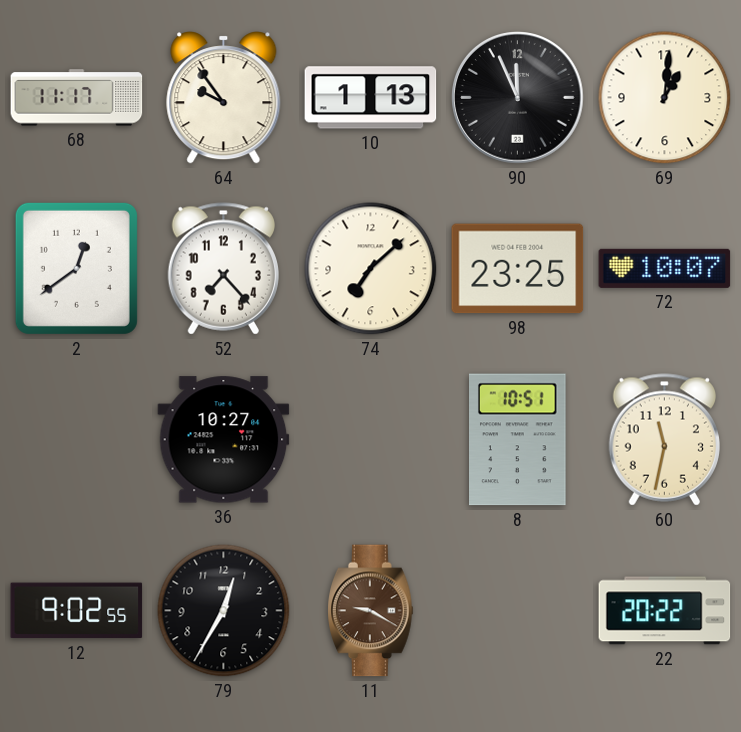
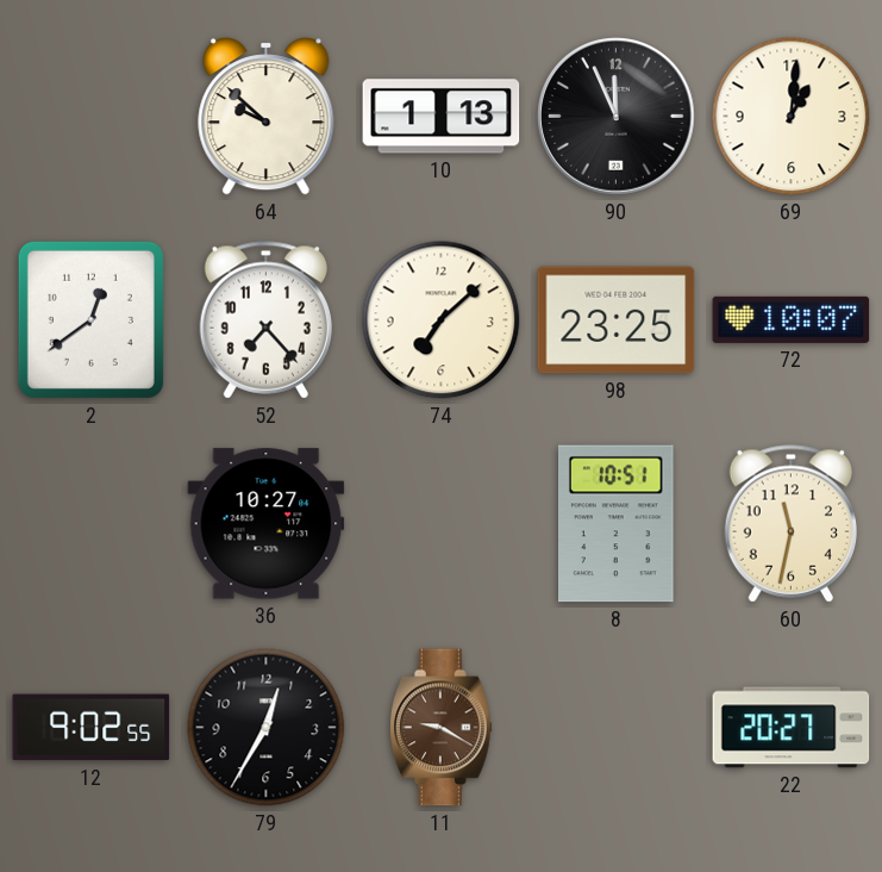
68: 11:17 -> none
64: 9:54 -> 9:52
22: 20:22 -> 20:27
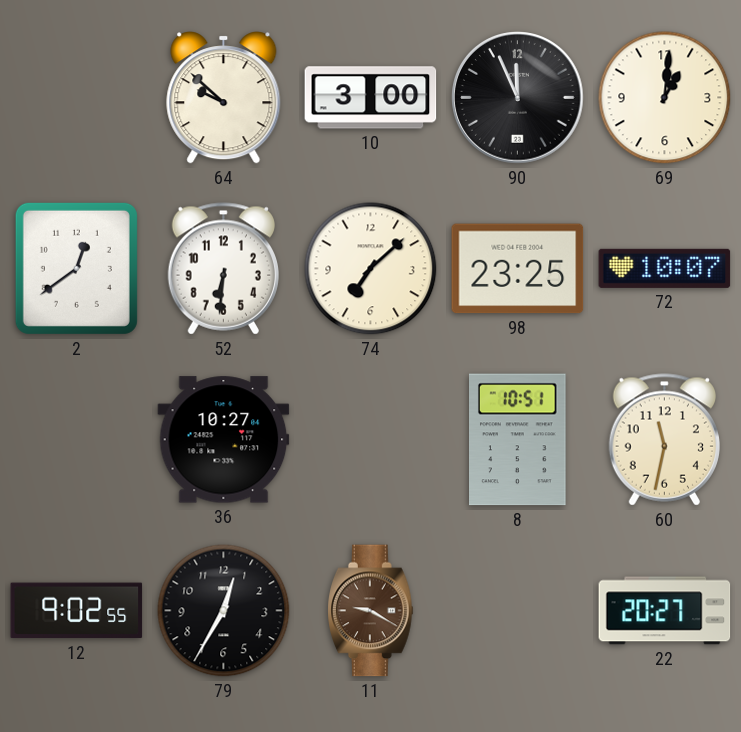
10: 1:13 -> 3:00
52: 7:23 -> 6:31
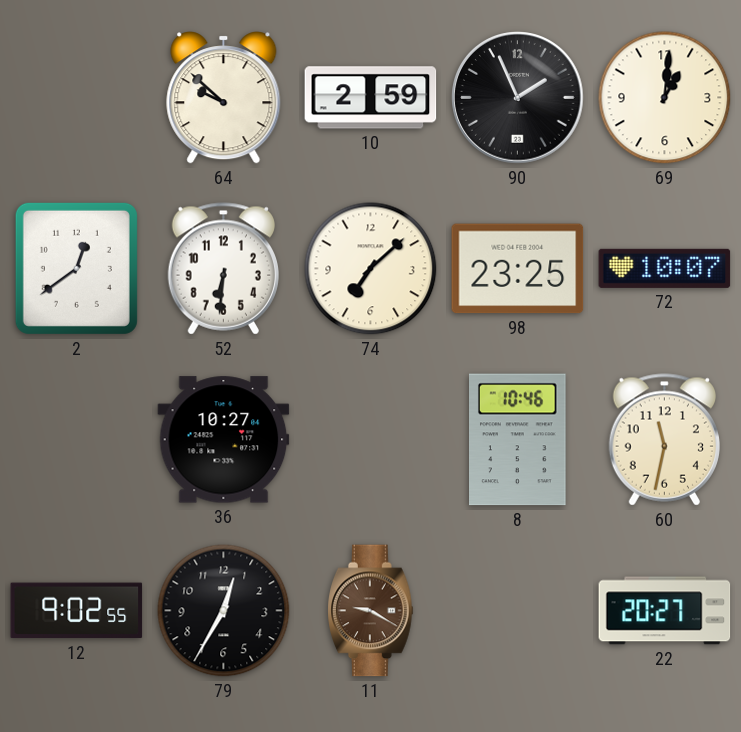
10: 3:00 -> 2:59
90: 11:56 -> 1:56
8: 10:51 -> 10:46
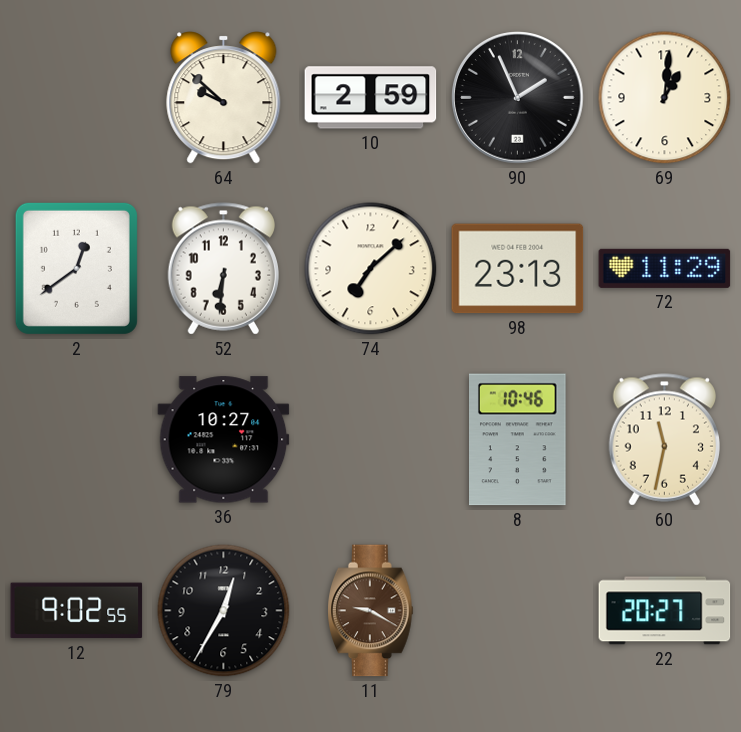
98: 23:25 -> 23:13
72: 10:07 -> 11:29
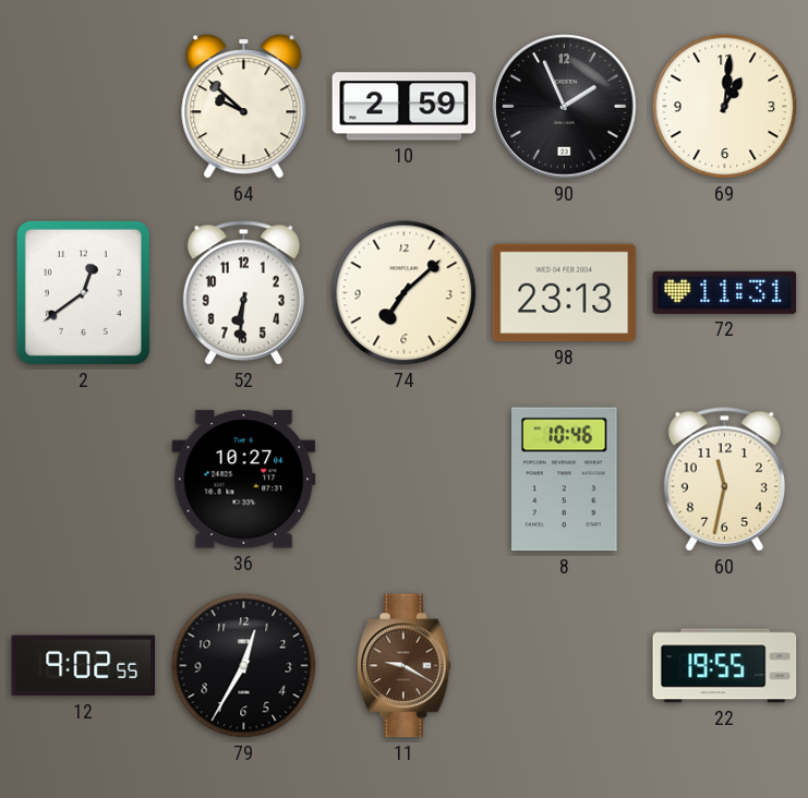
72: 11:29 -> 11:31
22: 20:27 -> 19:55
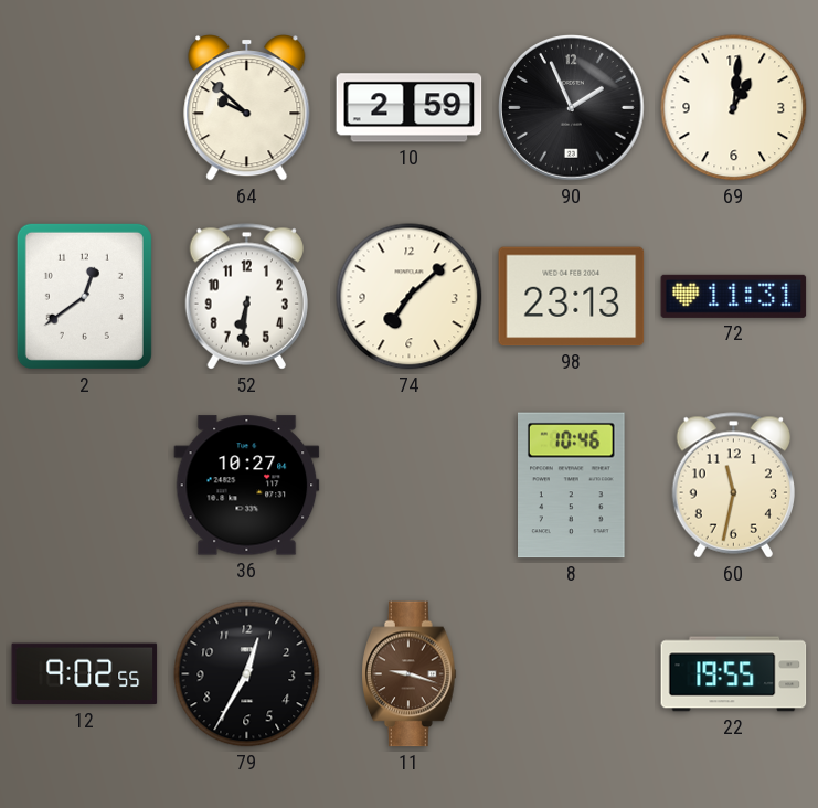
11: 9:20 -> 9:18
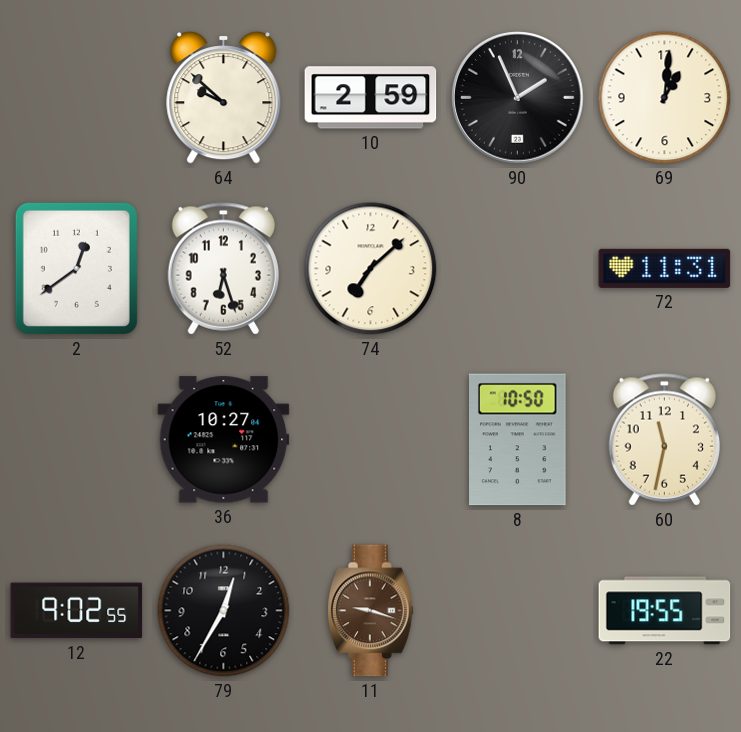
52: 6:31 -> 6:27
98: 23:13 -> none
8: 10:46 -> 10:50
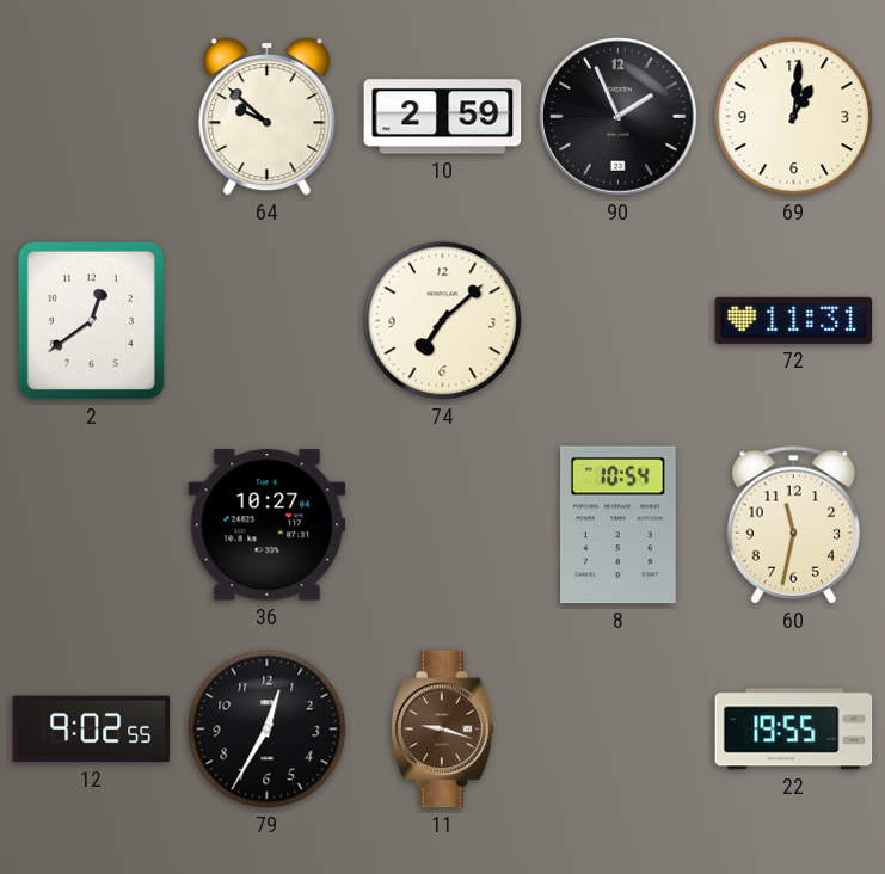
52: 6:27 -> none
8: 10:50 -> 10:54
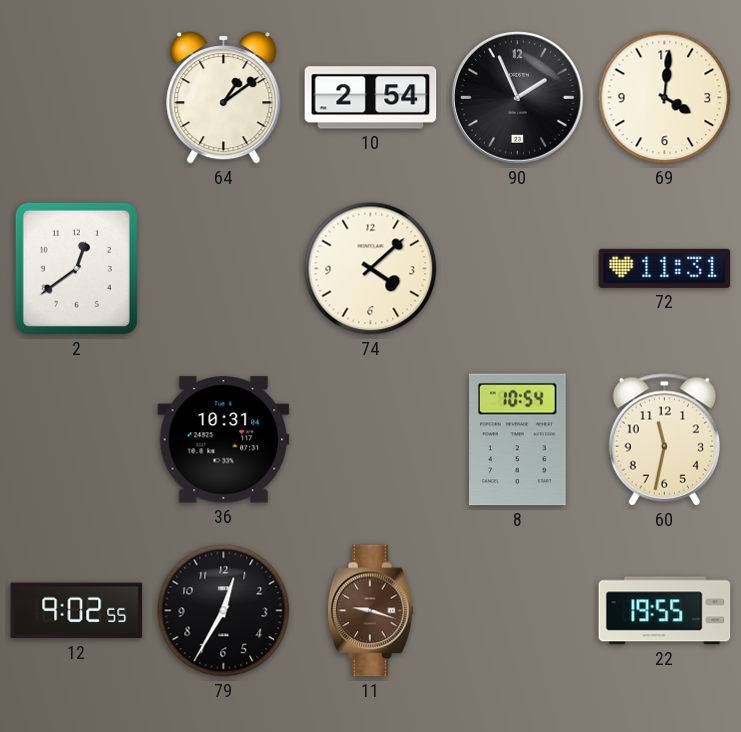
64: 9:52 -> 1:09
10: 2:59 -> 2:54
69: 1:01 -> 4:01
74: 7:08 -> 4:08
36: 10:27 -> 10:31
